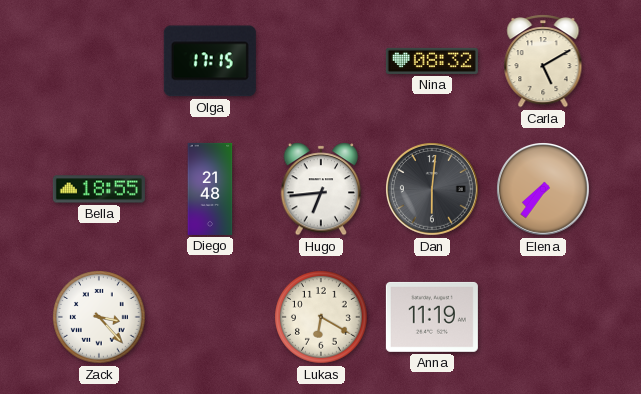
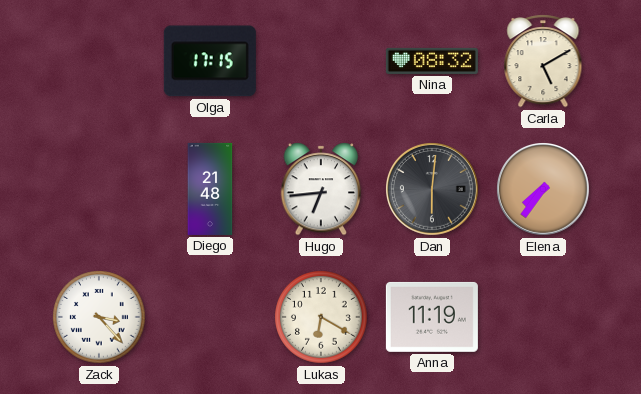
Bella: 18:55 -> none
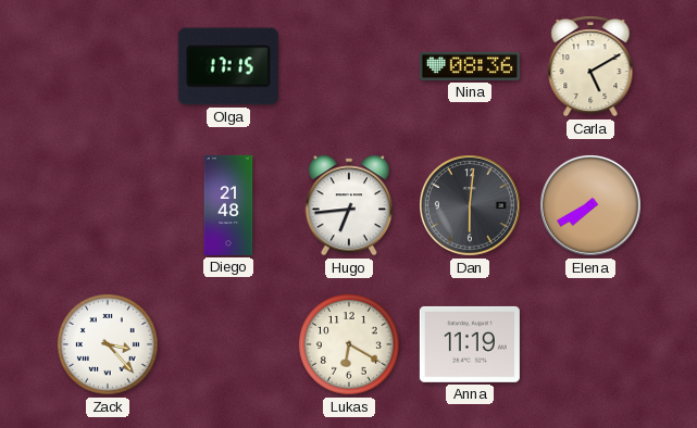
Nina: 08:32 -> 08:36
Elena: 7:36 -> 7:40
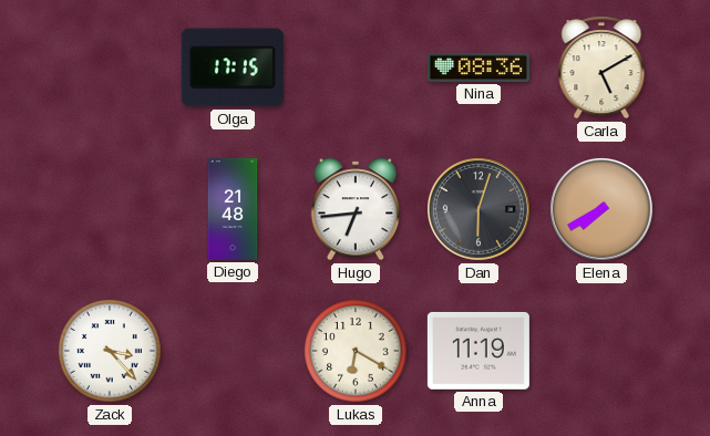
Dan: 6:01 -> 6:03
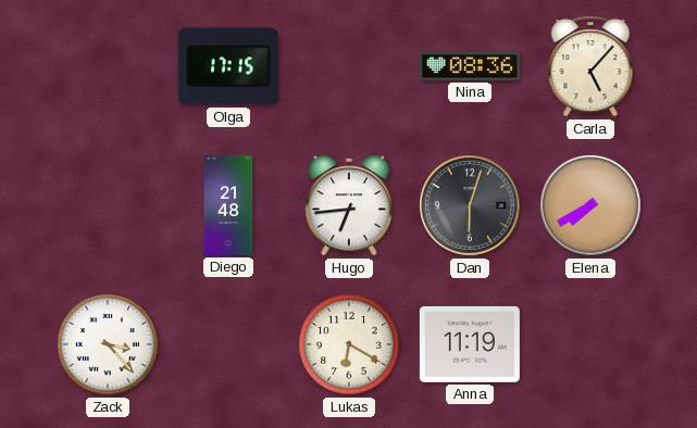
Carla: 5:10 -> 5:07
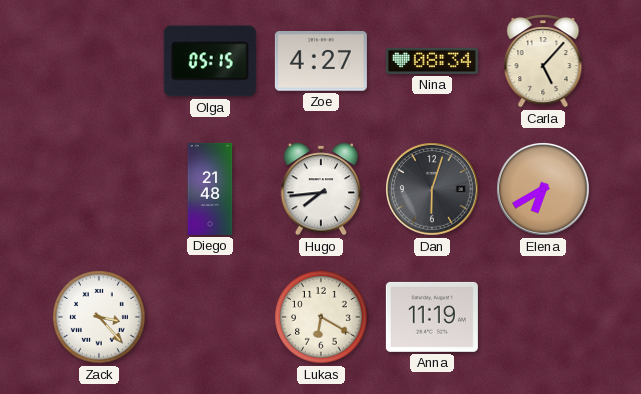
Olga: 17:15 -> 05:15
Zoe: none -> 4:27
Nina: 08:36 -> 08:34
Hugo: 6:44 -> 7:44
Elena: 7:40 -> 6:40
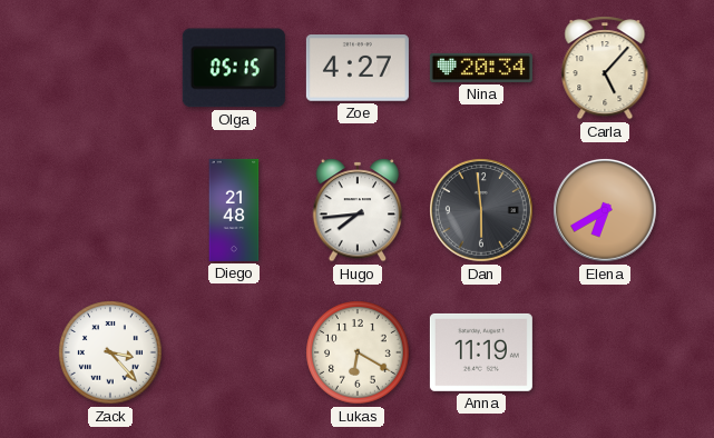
Nina: 08:34 -> 20:34
Dan: 6:03 -> 5:59
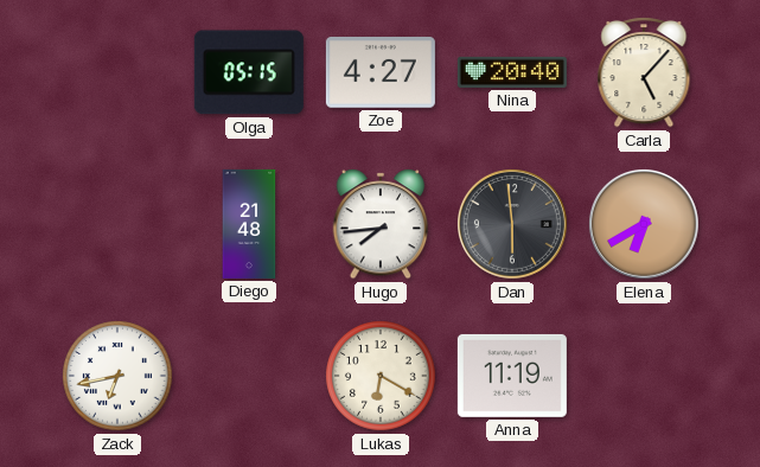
Nina: 20:34 -> 20:40
Zack: 3:23 -> 6:43
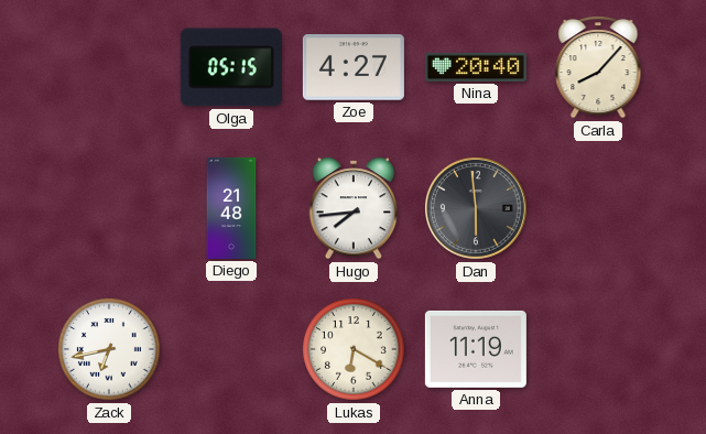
Carla: 5:07 -> 8:07
Elena: 6:40 -> none
